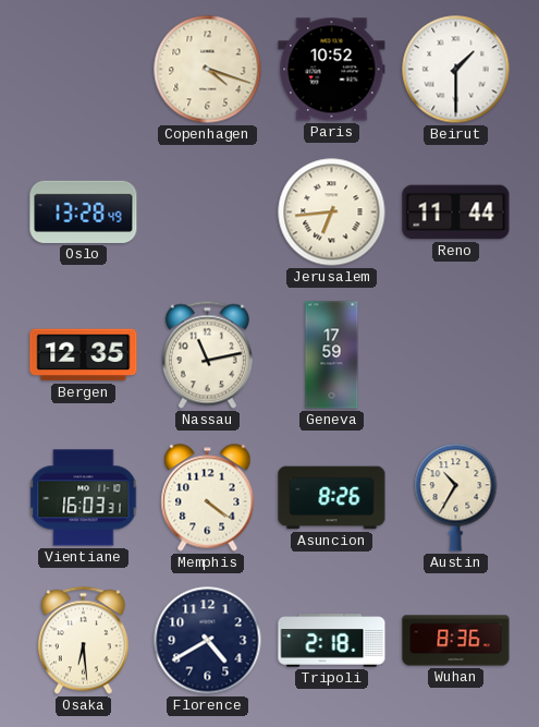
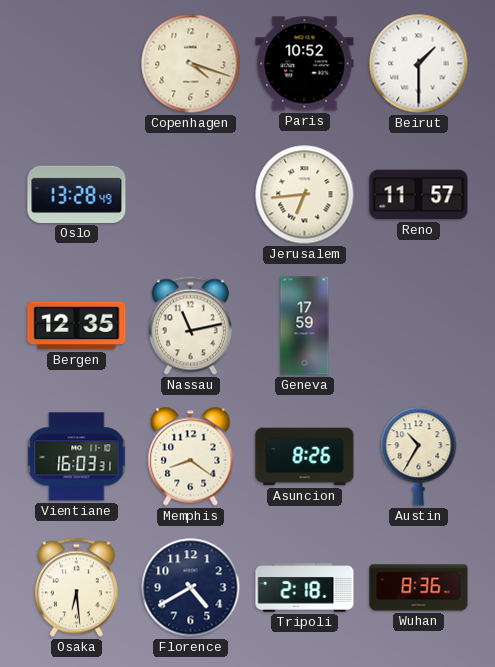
Reno: 11:44 -> 11:57
Memphis: 4:21 -> 8:21
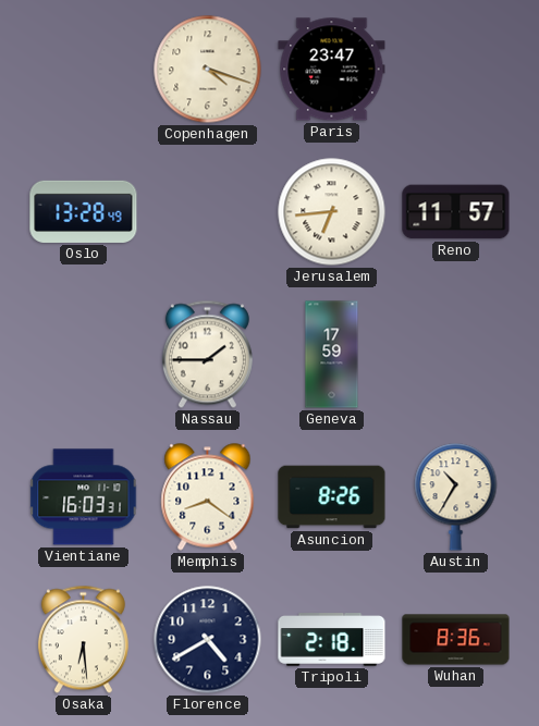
Paris: 10:52 -> 23:47
Beirut: 1:30 -> none
Bergen: 12:35 -> none
Nassau: 11:13 -> 1:45
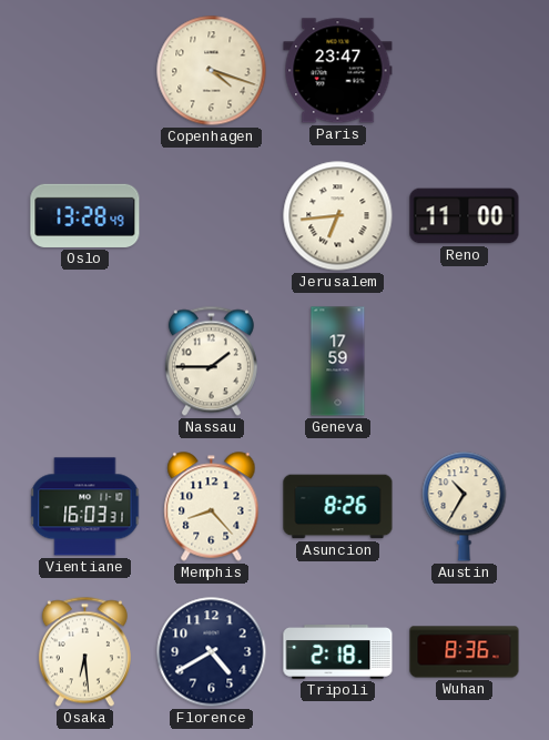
Reno: 11:57 -> 11:00
Memphis: 8:21 -> 8:23
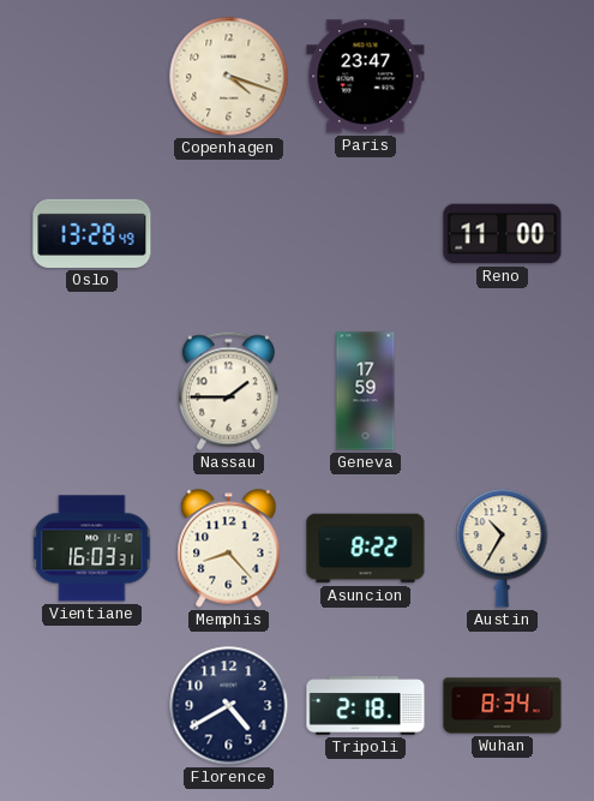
Jerusalem: 6:44 -> none
Asuncion: 8:26 -> 8:22
Osaka: 6:29 -> none
Wuhan: 8:36 -> 8:34
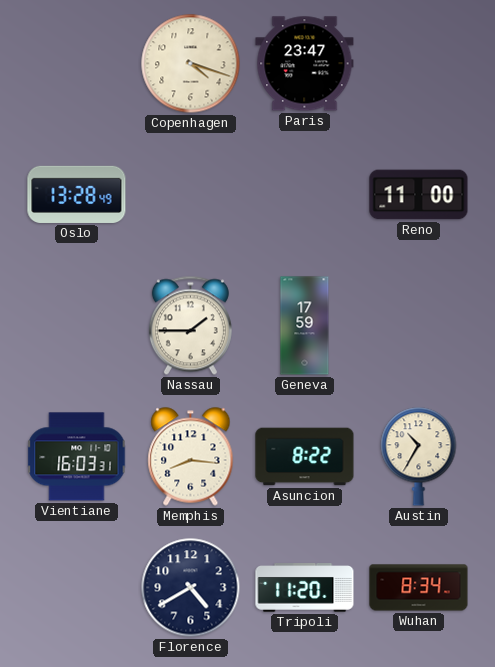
Memphis: 8:23 -> 8:16
Tripoli: 2:18 -> 11:20
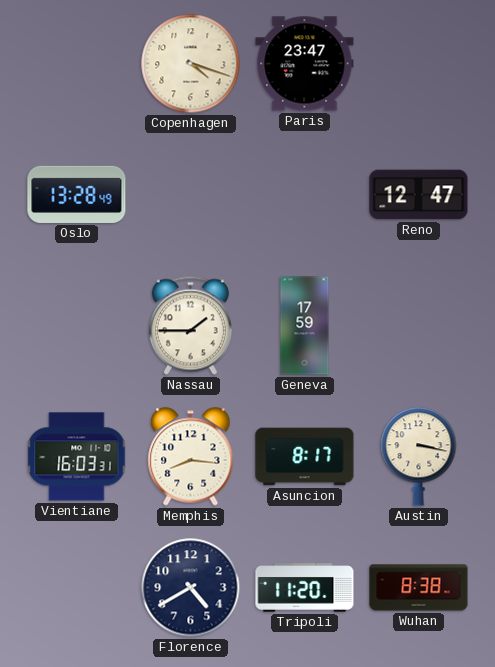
Reno: 11:00 -> 12:47
Asuncion: 8:22 -> 8:17
Austin: 10:35 -> 3:17
Wuhan: 8:34 -> 8:38
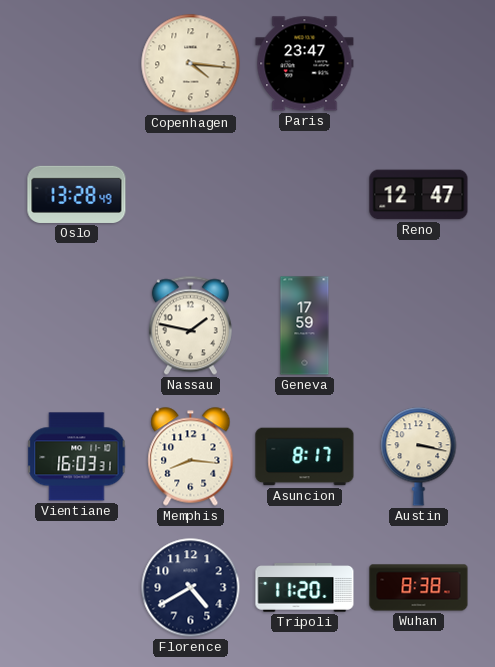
Copenhagen: 4:18 -> 4:16
Nassau: 1:45 -> 1:47
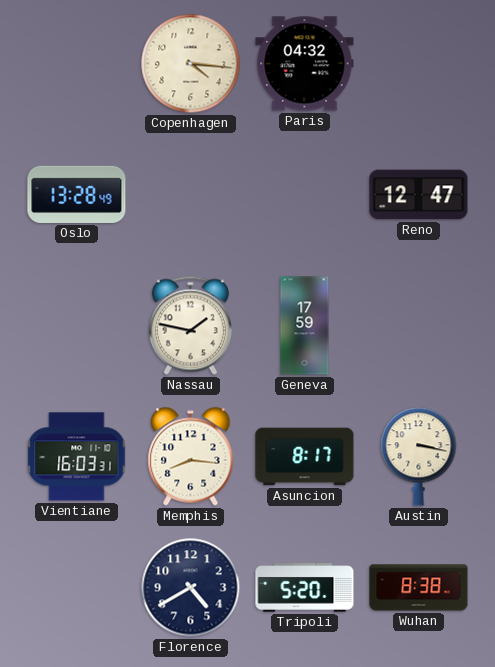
Paris: 23:47 -> 04:32
Tripoli: 11:20 -> 5:20
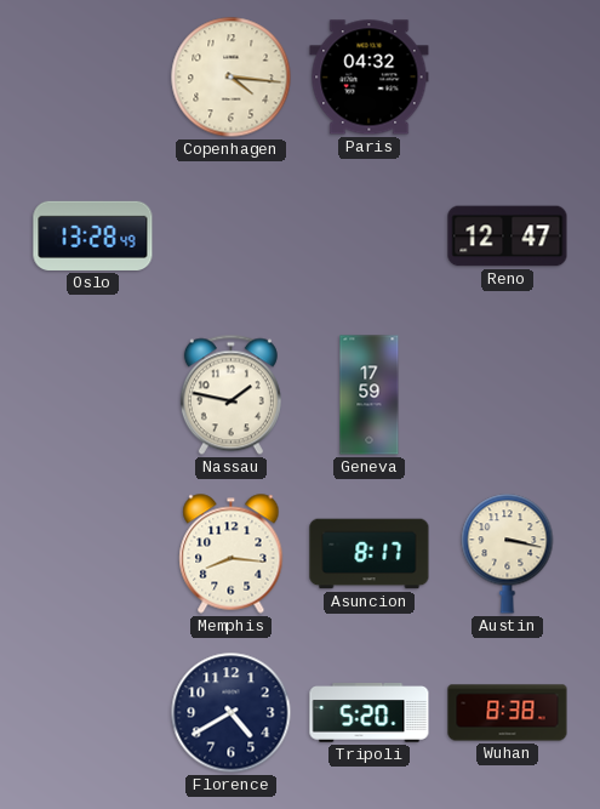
Vientiane: 16:03 -> none
